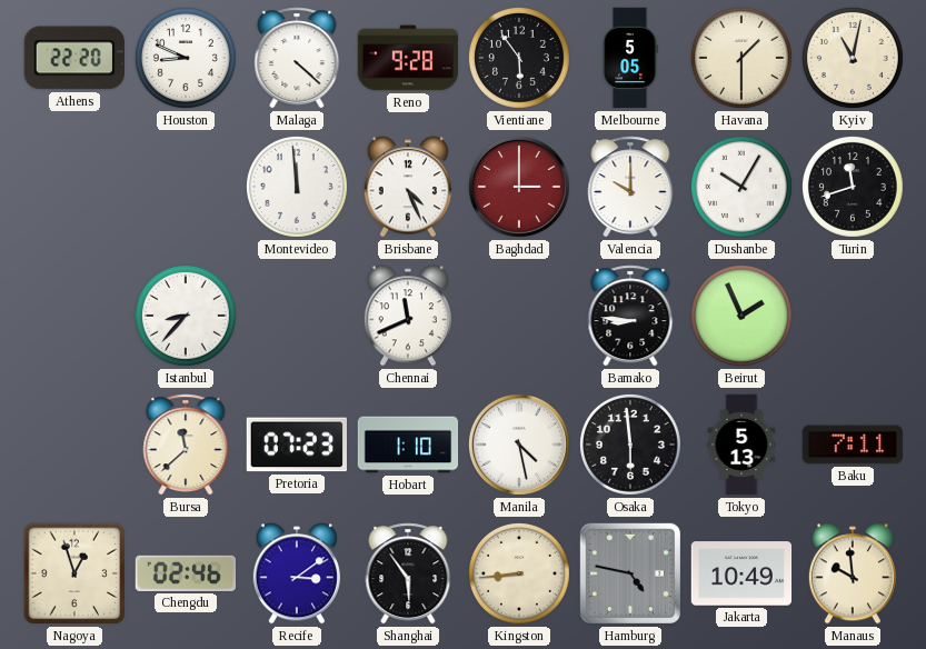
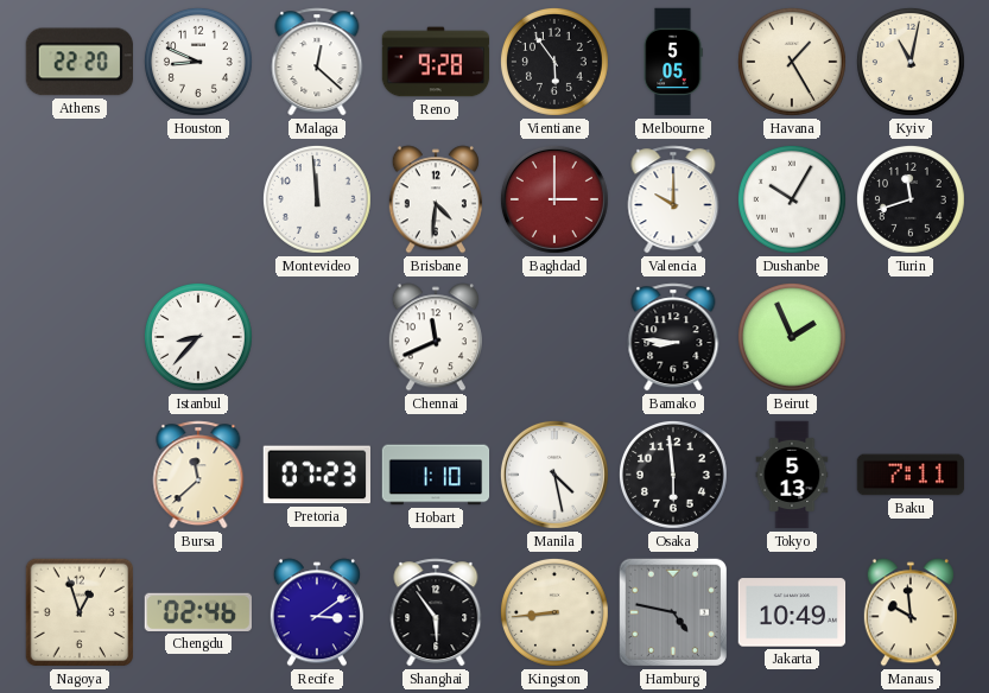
Malaga: 4:22 -> 12:22
Havana: 1:30 -> 1:25
Brisbane: 4:26 -> 4:31
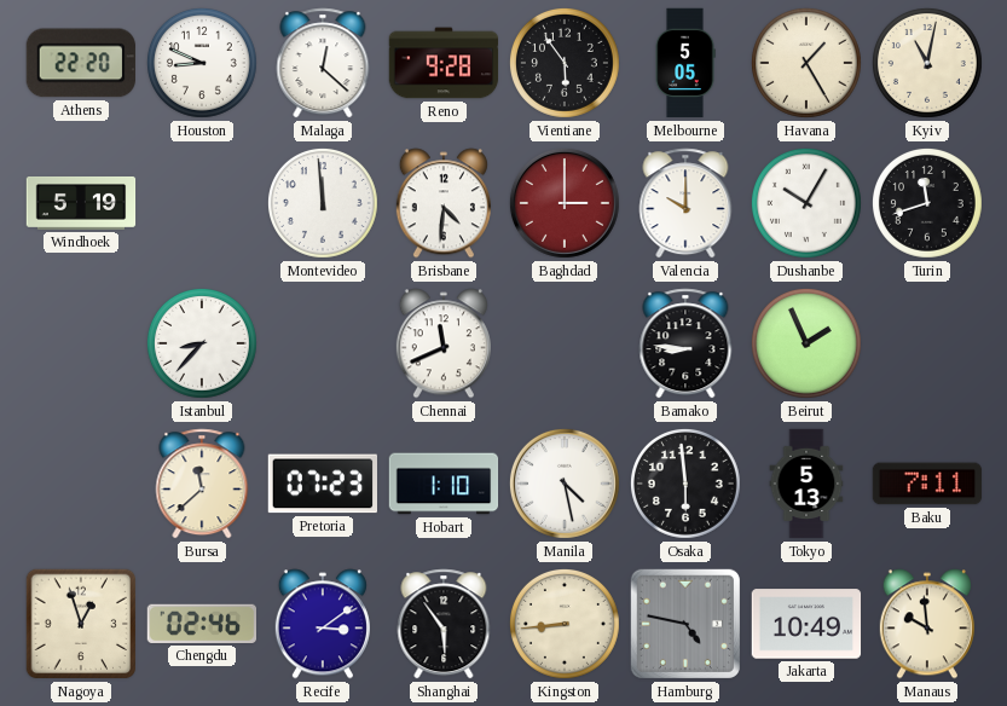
Windhoek: none -> 5:19
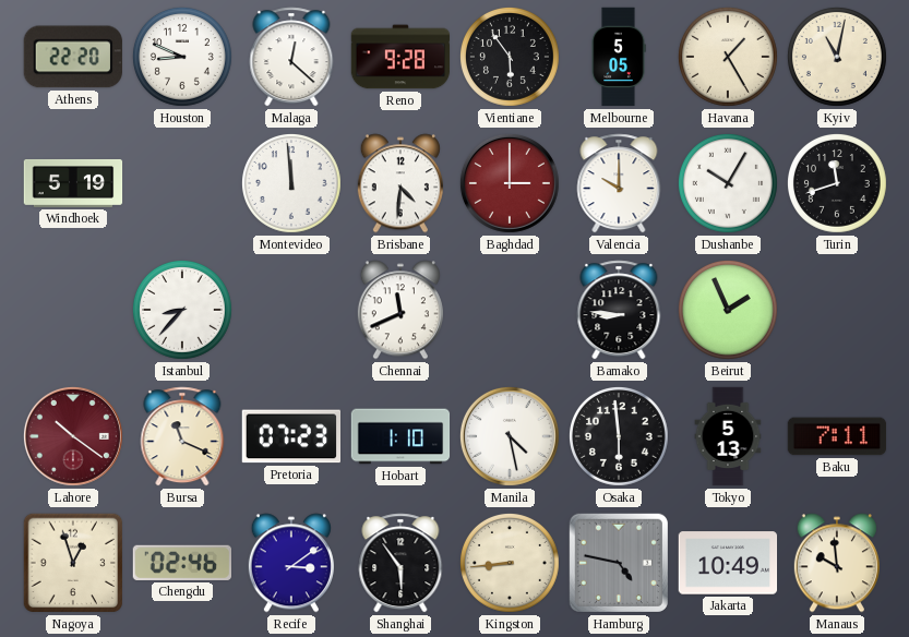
Lahore: none -> 10:21
Bursa: 11:38 -> 11:19
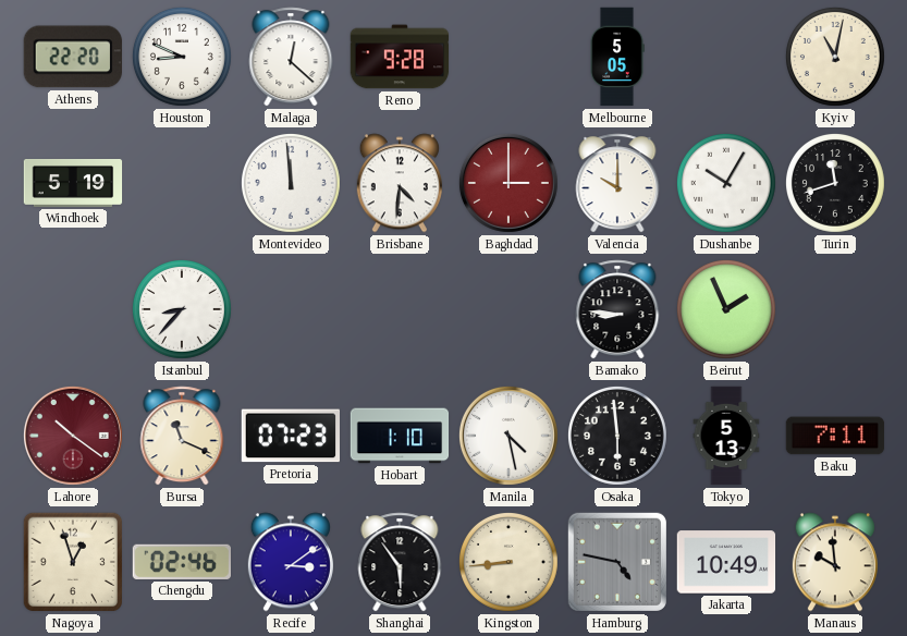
Vientiane: 5:54 -> none
Havana: 1:25 -> none
Chennai: 11:41 -> none
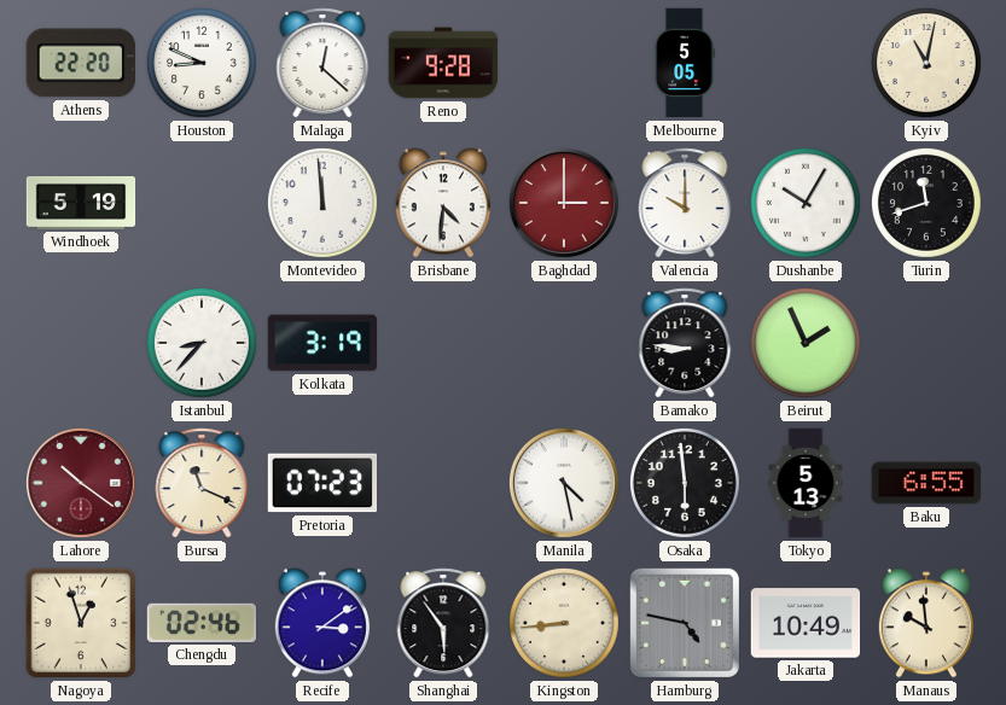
Kolkata: none -> 3:19
Hobart: 1:10 -> none
Baku: 7:11 -> 6:55
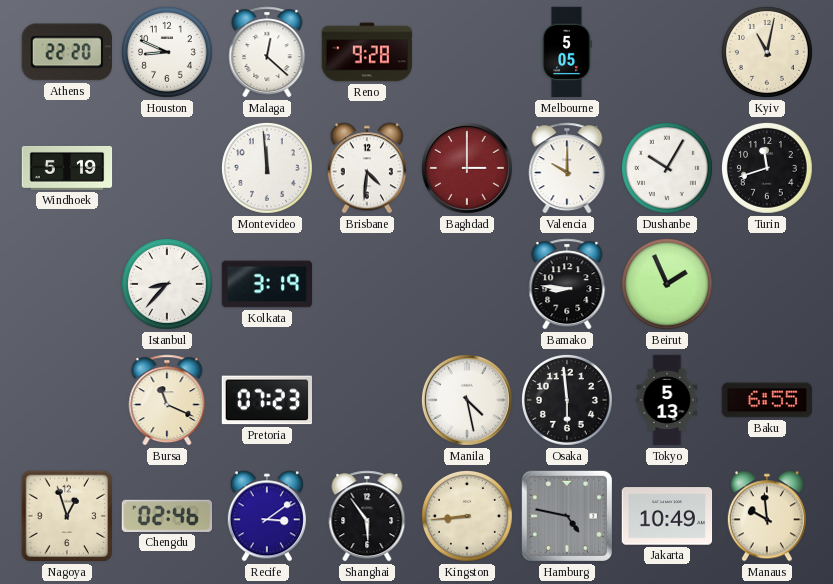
Lahore: 10:21 -> none
